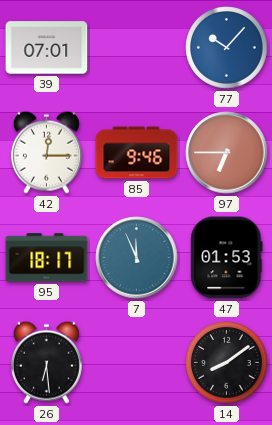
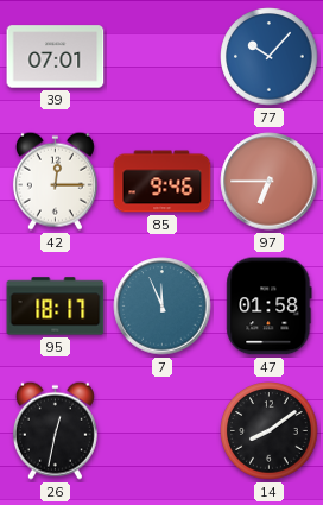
47: 01:53 -> 01:58
26: 6:29 -> 12:32
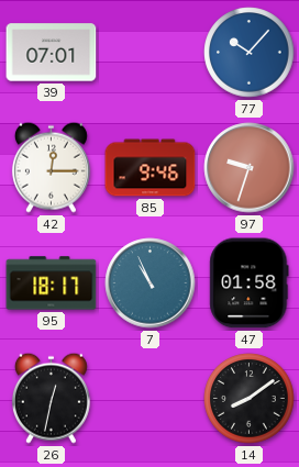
97: 6:45 -> 9:33
7: 11:56 -> 10:56
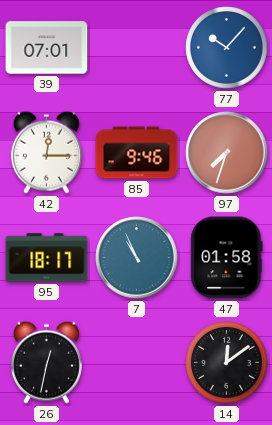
97: 9:33 -> 7:33
14: 8:09 -> 12:09
